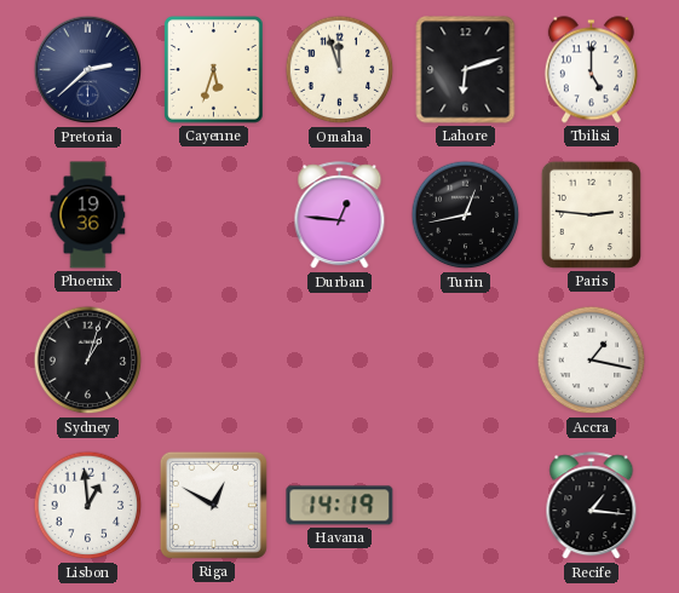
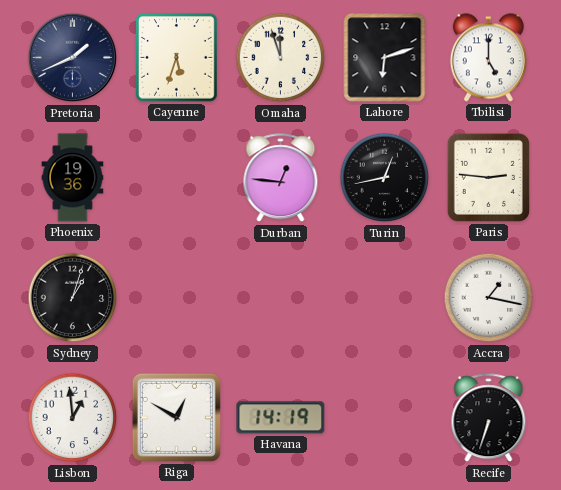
Pretoria: 2:38 -> 1:41
Recife: 1:16 -> 6:33
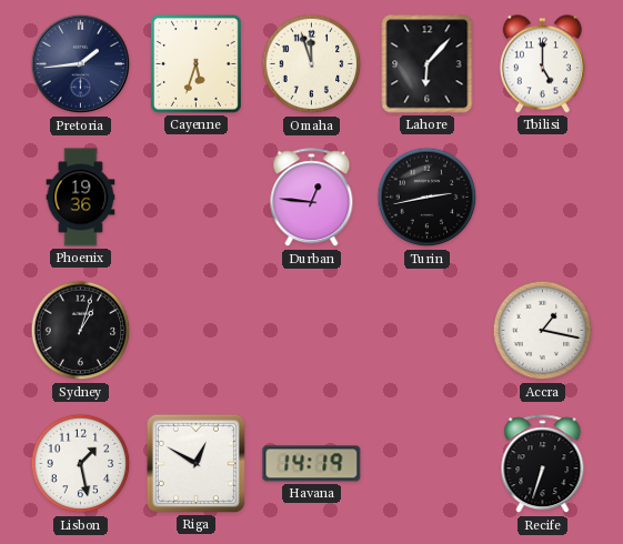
Pretoria: 1:41 -> 1:44
Lahore: 6:12 -> 6:07
Turin: 12:43 -> 2:43
Paris: 2:46 -> none
Lisbon: 12:59 -> 1:28
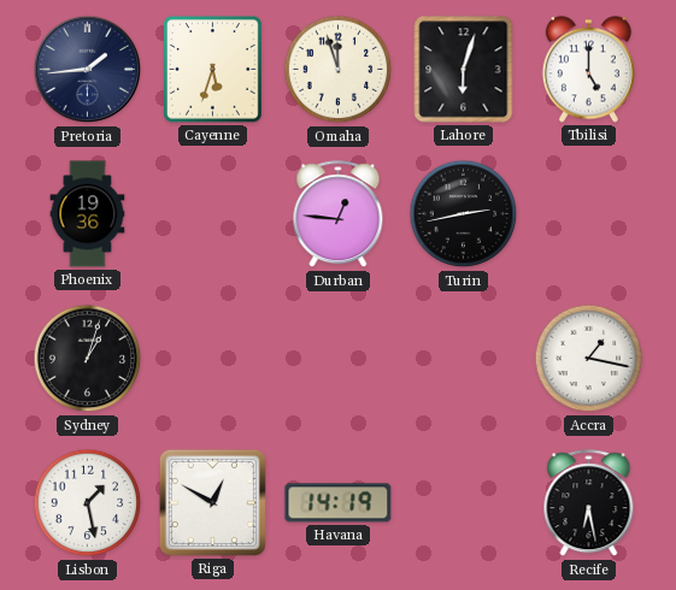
Lahore: 6:07 -> 6:03
Recife: 6:33 -> 6:28
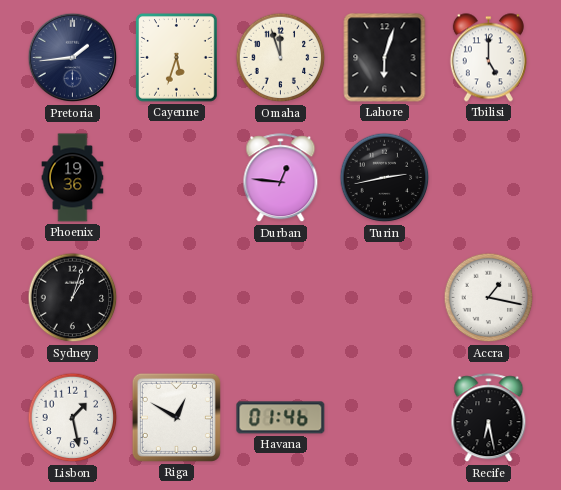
Havana: 14:19 -> 01:46
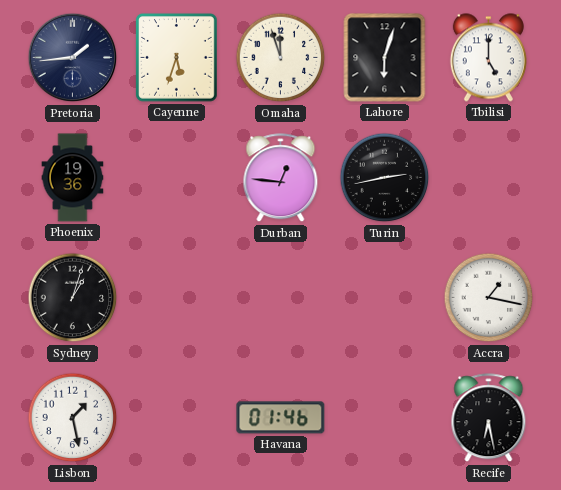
Riga: 12:50 -> none
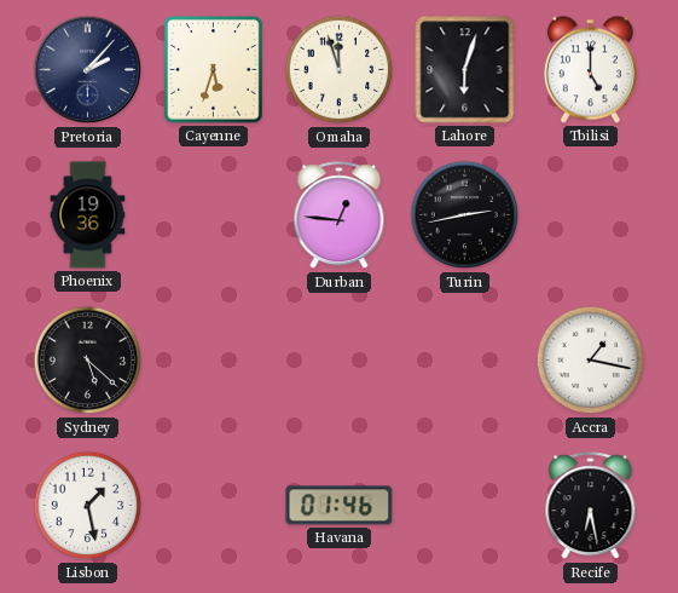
Pretoria: 1:44 -> 2:07
Sydney: 1:03 -> 5:22
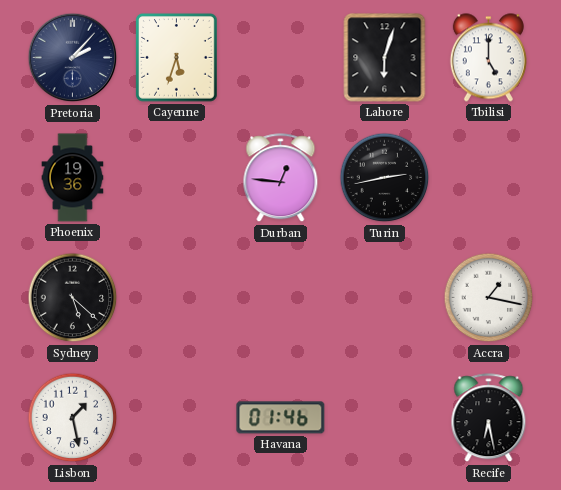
Omaha: 11:57 -> none
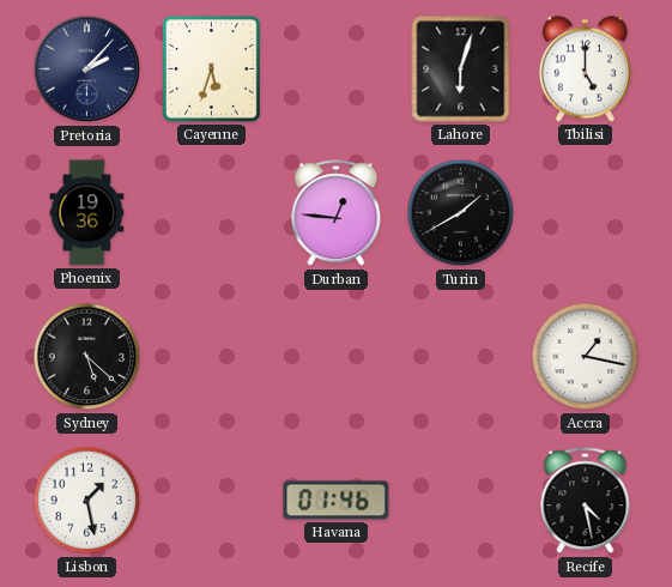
Turin: 2:43 -> 1:40
Recife: 6:28 -> 4:28
